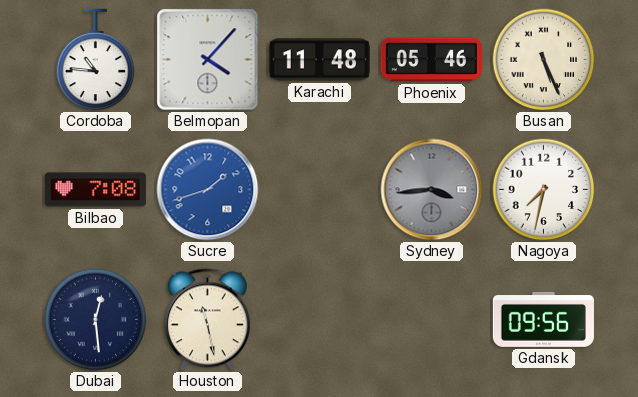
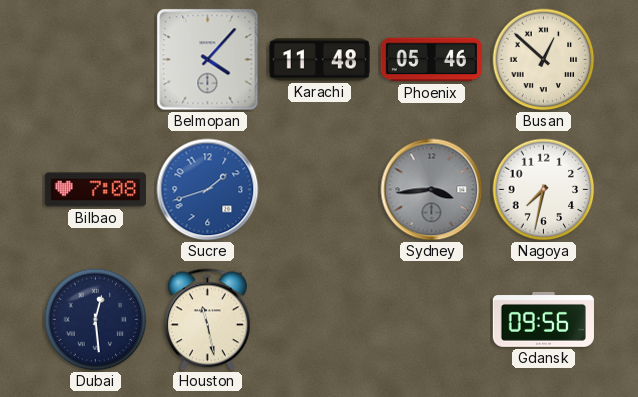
Cordoba: 10:46 -> none
Busan: 5:26 -> 12:52
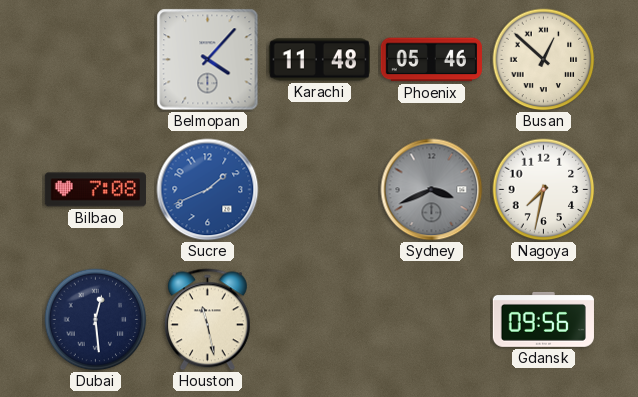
Sucre: 1:42 -> 1:41
Sydney: 3:44 -> 3:41
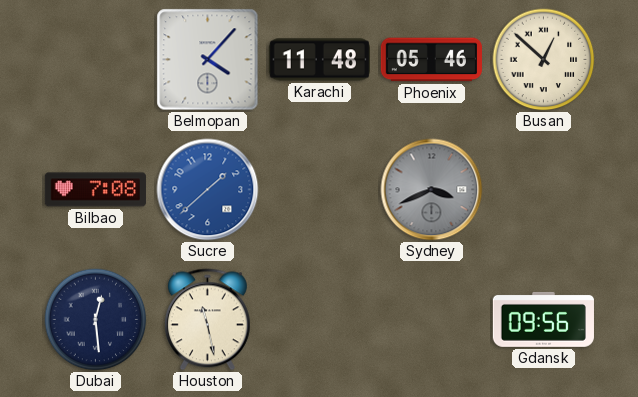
Sucre: 1:41 -> 1:38
Nagoya: 7:32 -> none
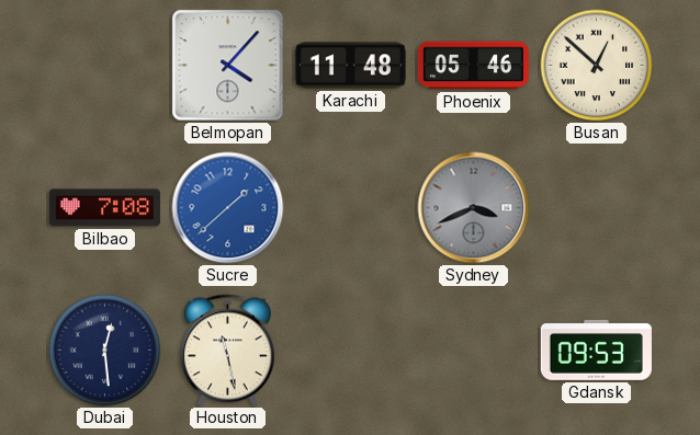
Gdansk: 09:56 -> 09:53
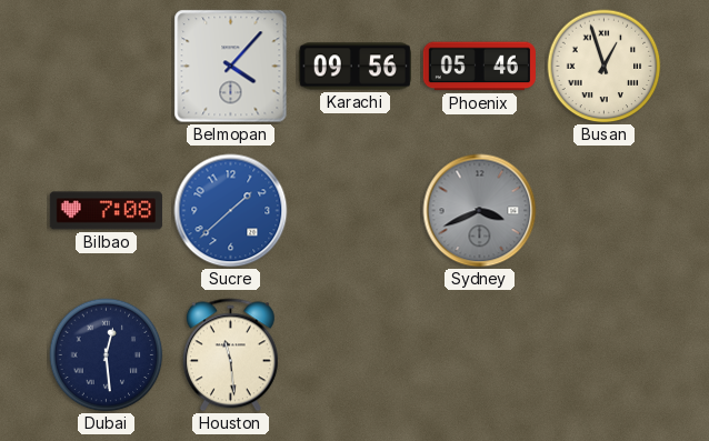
Karachi: 11:48 -> 09:56
Busan: 12:52 -> 12:57
Houston: 11:28 -> 11:29
Gdansk: 09:53 -> none
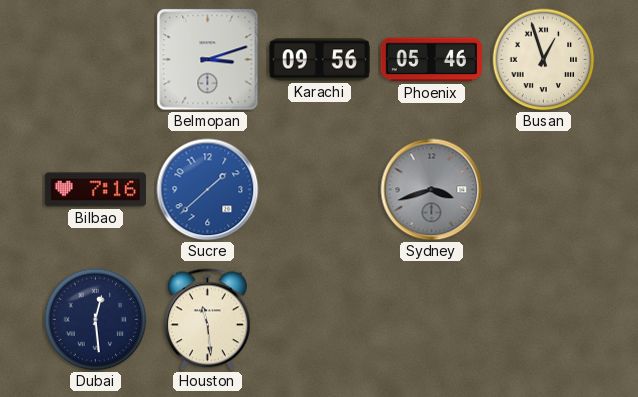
Belmopan: 4:07 -> 3:12
Bilbao: 7:08 -> 7:16
Sydney: 3:41 -> 3:42
